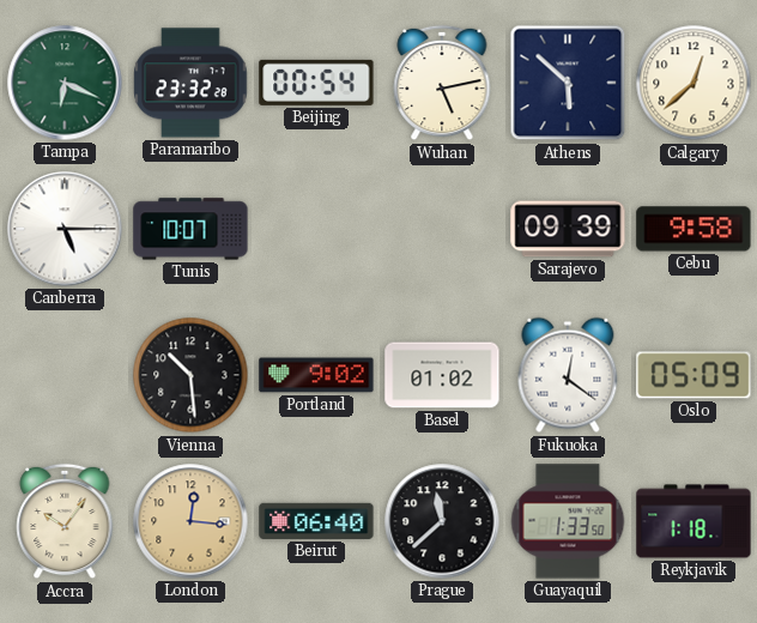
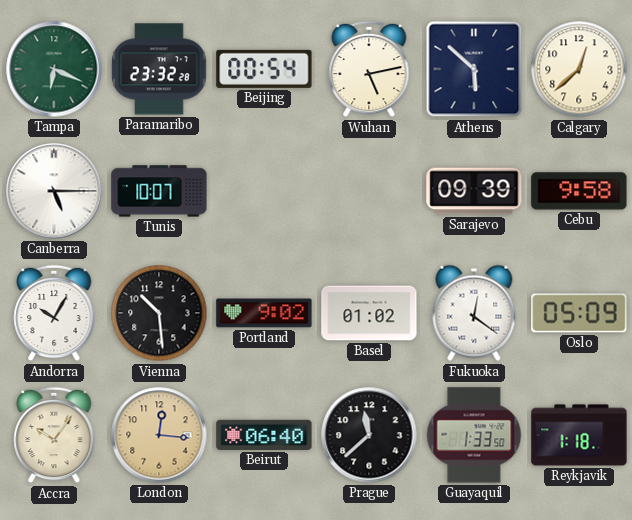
Andorra: none -> 10:05
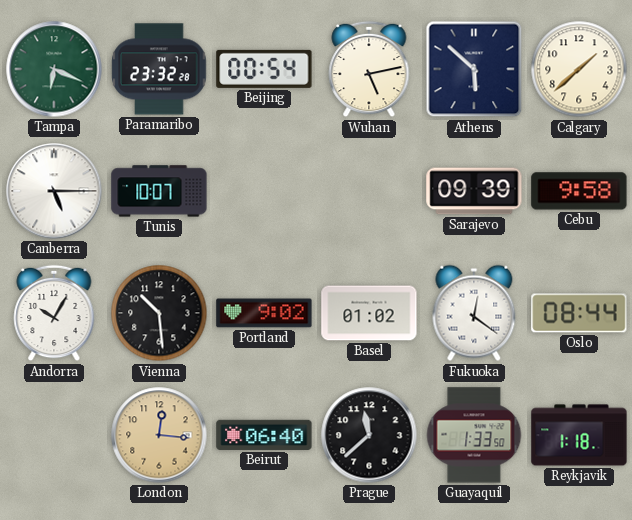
Calgary: 12:38 -> 1:38
Oslo: 05:09 -> 08:44
Accra: 10:06 -> none
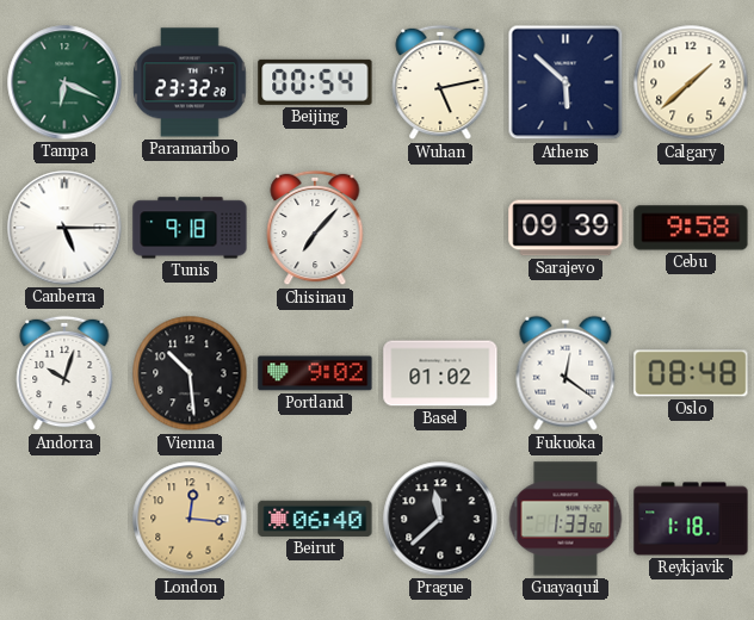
Tunis: 10:07 -> 9:18
Chisinau: none -> 7:07
Andorra: 10:05 -> 10:03
Oslo: 08:44 -> 08:48
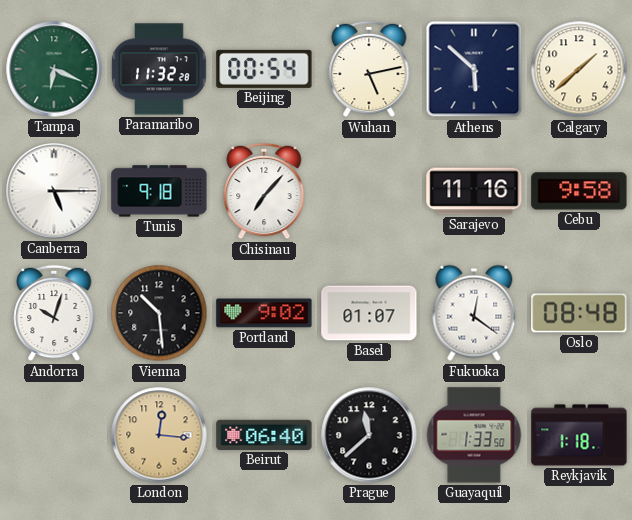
Paramaribo: 23:32 -> 11:32
Sarajevo: 09:39 -> 11:16
Basel: 01:02 -> 01:07
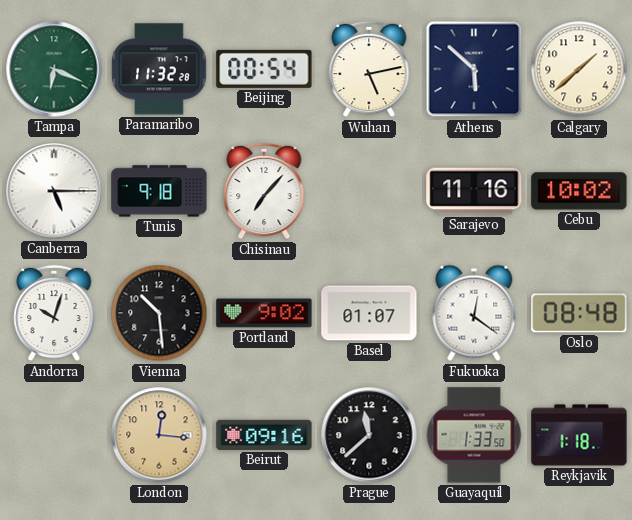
Cebu: 9:58 -> 10:02
Beirut: 06:40 -> 09:16
